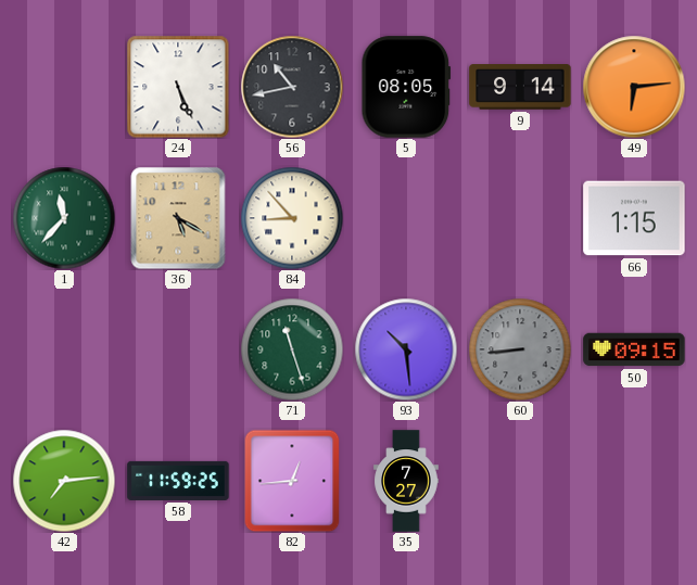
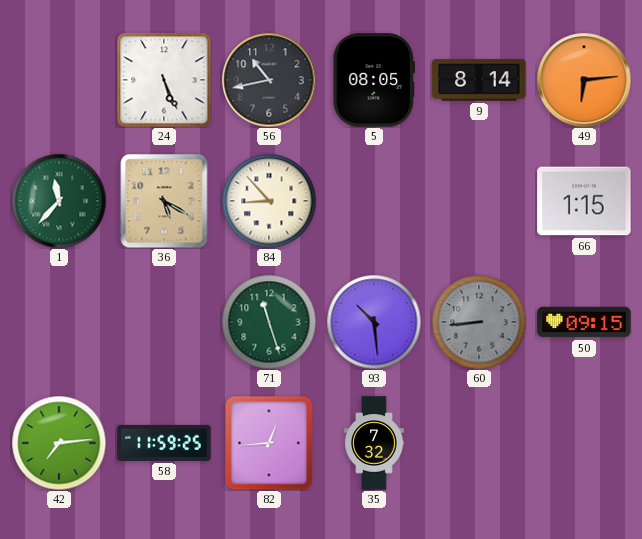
9: 9:14 -> 8:14
35: 7:27 -> 7:32
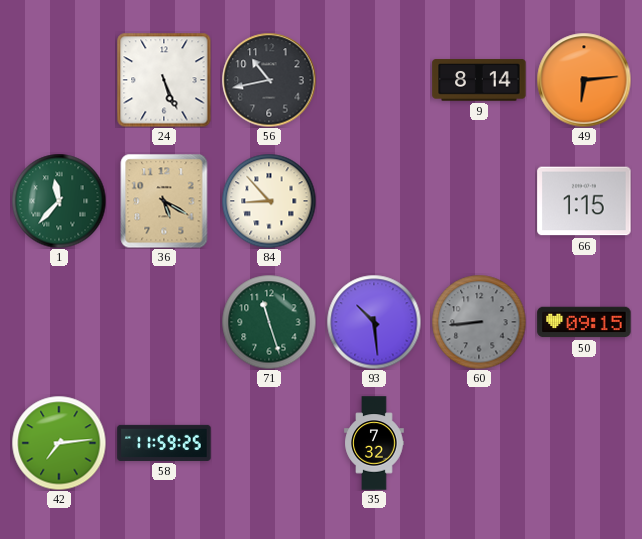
5: 08:05 -> none
82: 12:44 -> none
